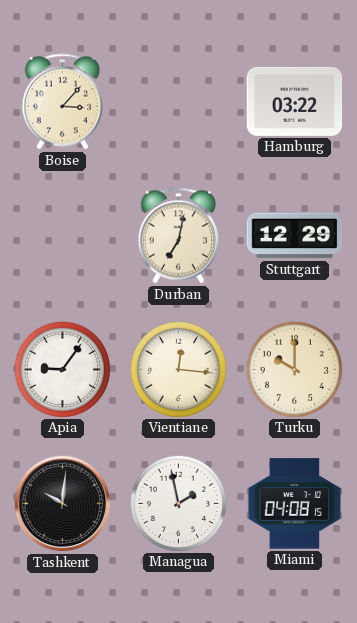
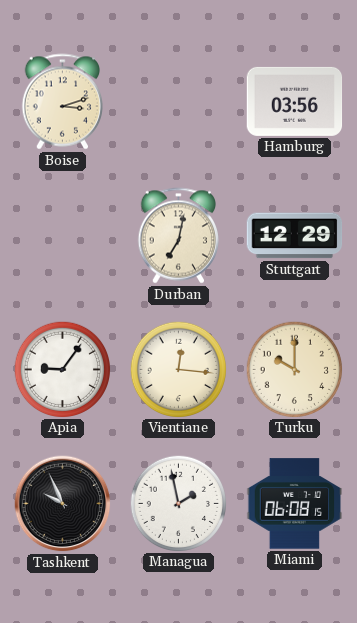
Boise: 3:07 -> 3:12
Hamburg: 03:22 -> 03:56
Tashkent: 10:01 -> 9:56
Miami: 04:08 -> 06:08
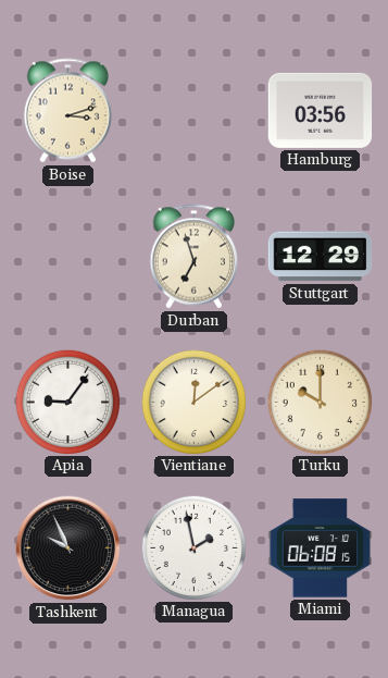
Durban: 7:02 -> 6:57
Vientiane: 12:16 -> 12:09
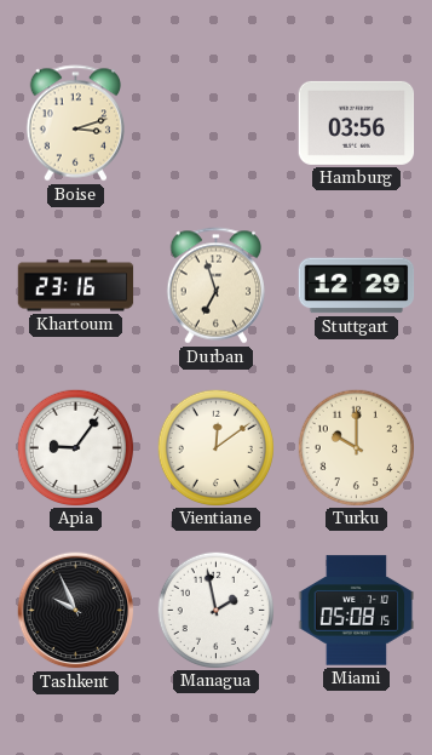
Khartoum: none -> 23:16
Miami: 06:08 -> 05:08
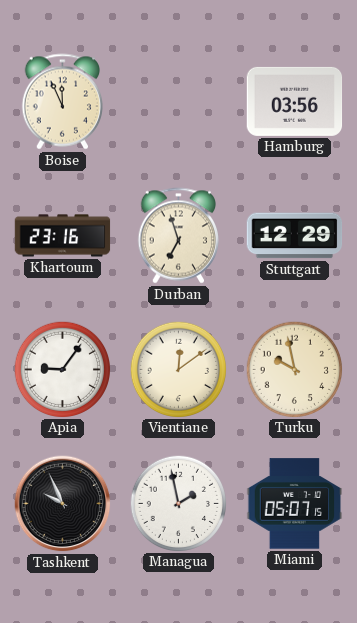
Boise: 3:12 -> 11:56
Turku: 10:00 -> 9:58
Miami: 05:08 -> 05:07
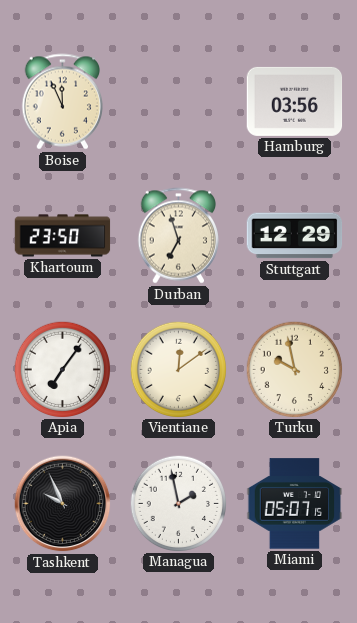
Khartoum: 23:16 -> 23:50
Apia: 9:06 -> 7:06
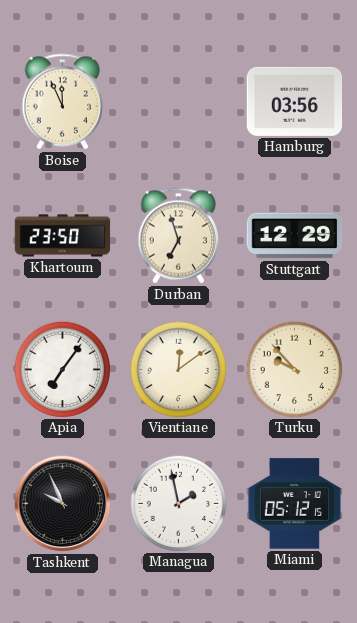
Turku: 9:58 -> 9:53
Miami: 05:07 -> 05:12
